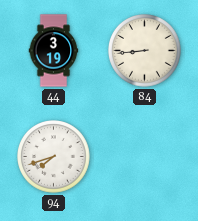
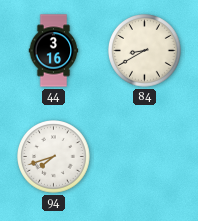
44: 3:19 -> 3:16
84: 8:44 -> 8:40
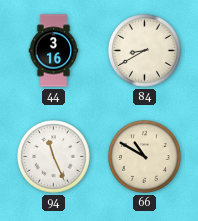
94: 7:42 -> 11:26
66: none -> 10:50
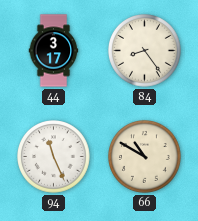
44: 3:16 -> 3:17
84: 8:40 -> 8:24
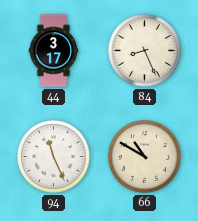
84: 8:24 -> 8:26
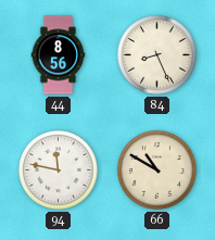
44: 3:17 -> 8:56
94: 11:26 -> 11:47
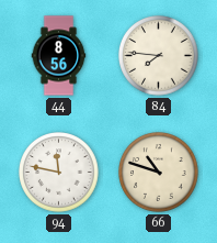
84: 8:26 -> 7:46
66: 10:50 -> 10:48
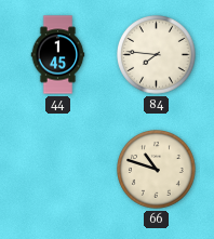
44: 8:56 -> 1:45
94: 11:47 -> none
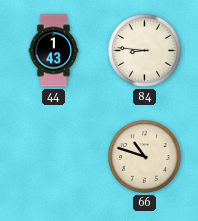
44: 1:45 -> 1:43
84: 7:46 -> 8:46
